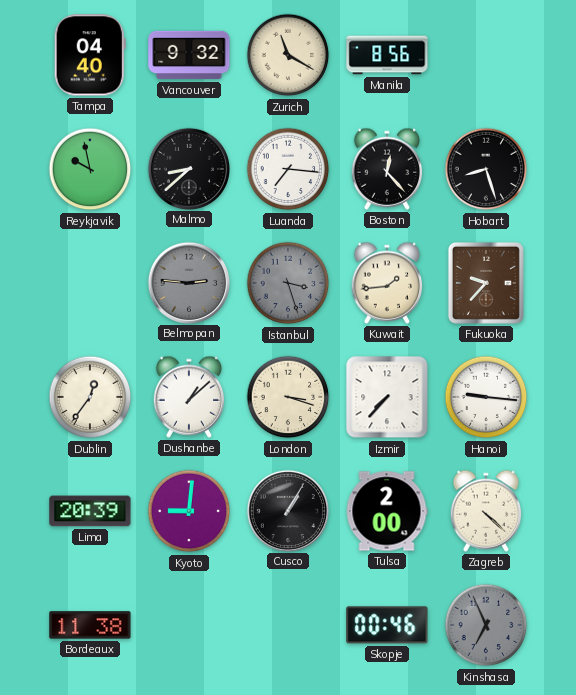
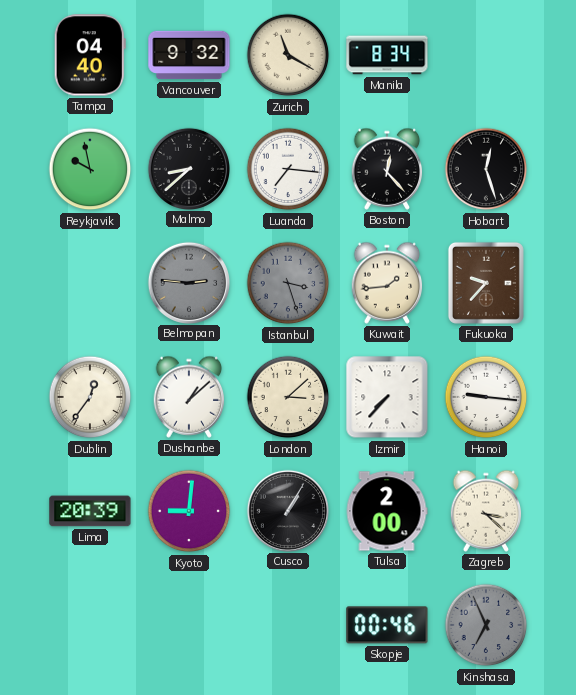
Manila: 8:56 -> 8:34
Hobart: 8:27 -> 12:27
London: 3:18 -> 3:08
Zagreb: 4:22 -> 3:22
Bordeaux: 11:38 -> none
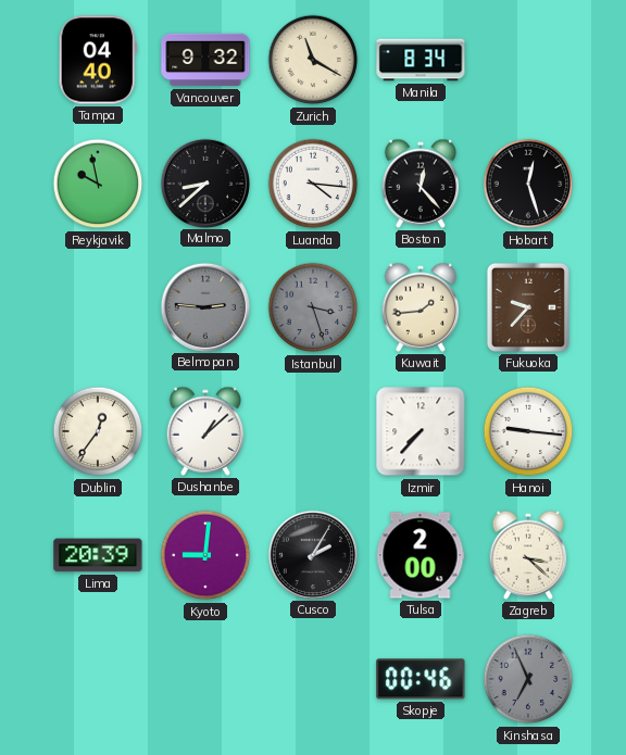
Luanda: 7:16 -> 4:16
London: 3:08 -> none
Cusco: 1:05 -> 2:05
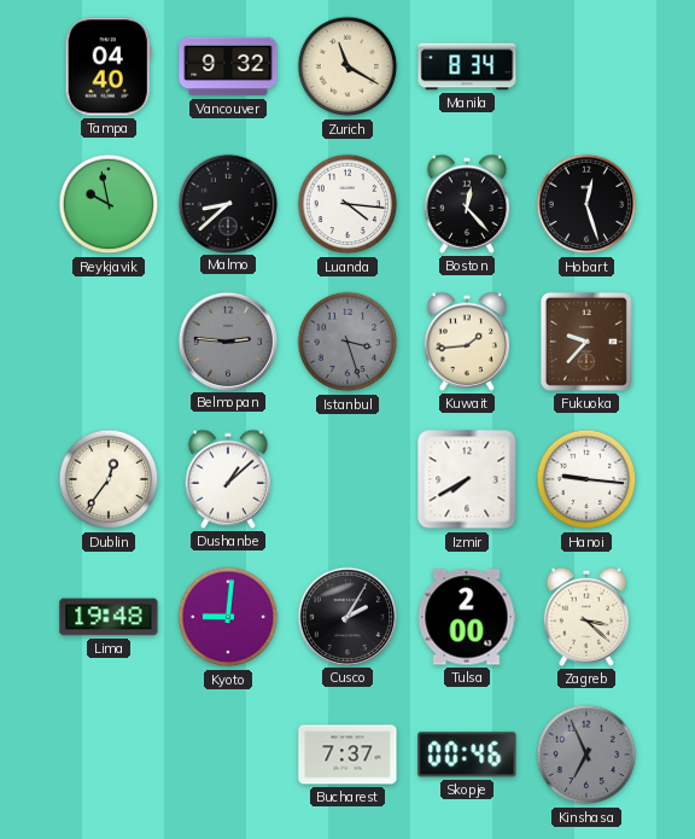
Izmir: 7:37 -> 7:40
Lima: 20:39 -> 19:48
Bucharest: none -> 7:37
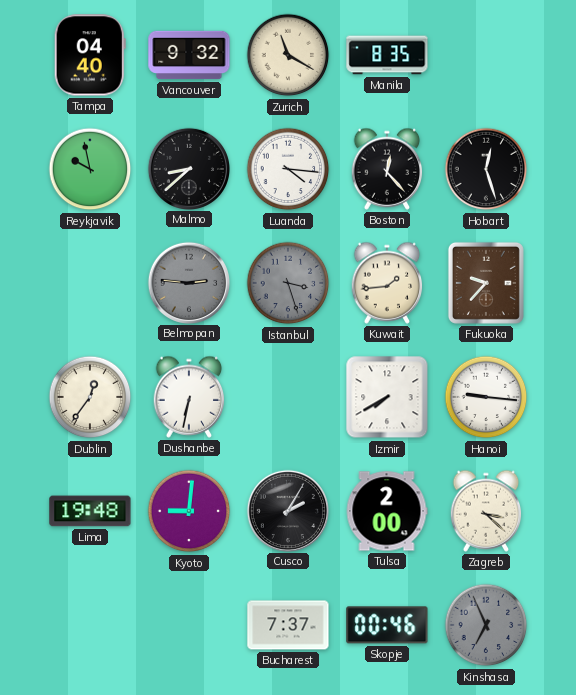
Manila: 8:34 -> 8:35
Dushanbe: 1:08 -> 6:32
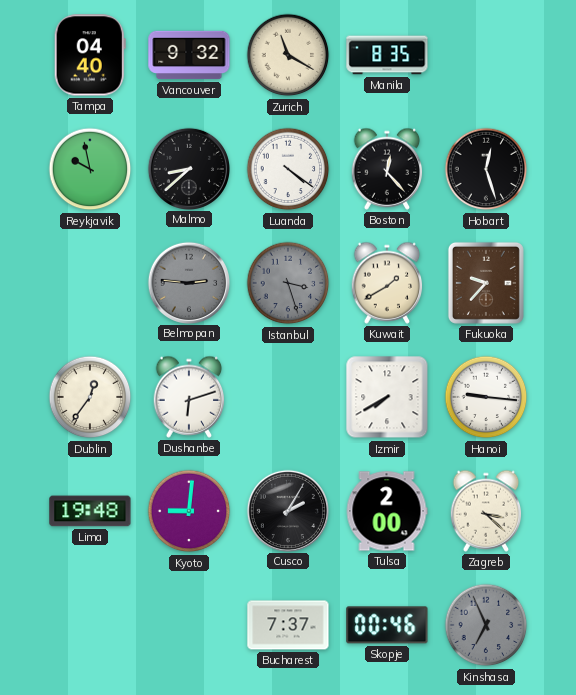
Luanda: 4:16 -> 4:21
Kuwait: 1:44 -> 1:40
Dushanbe: 6:32 -> 6:12
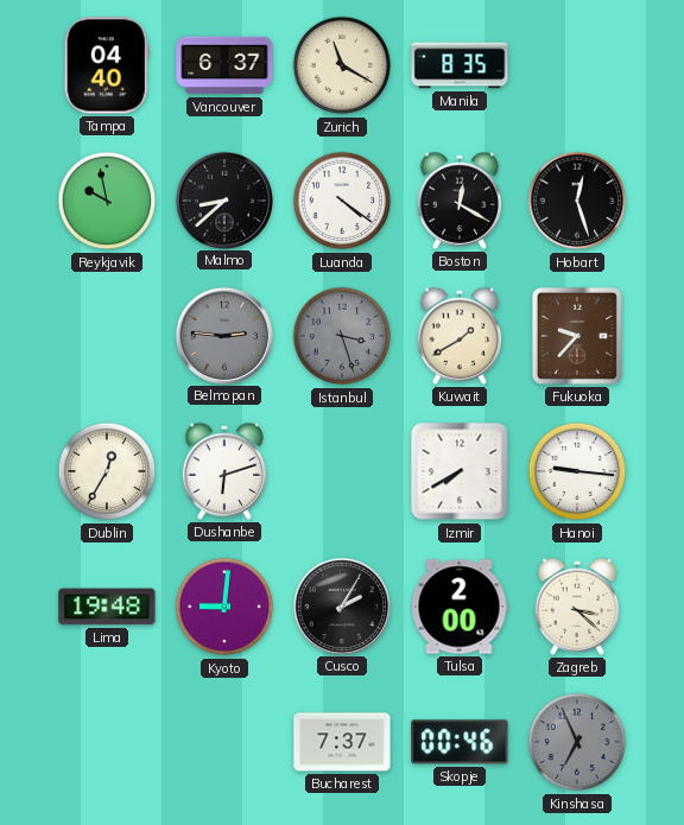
Vancouver: 9:32 -> 6:37
Boston: 12:23 -> 12:20
Dublin: 12:36 -> 12:35
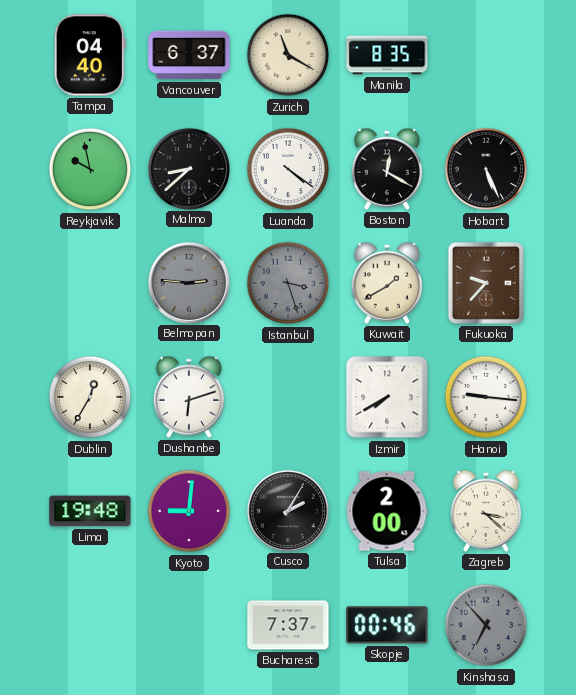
Hobart: 12:27 -> 5:26
Kinshasa: 6:56 -> 6:53
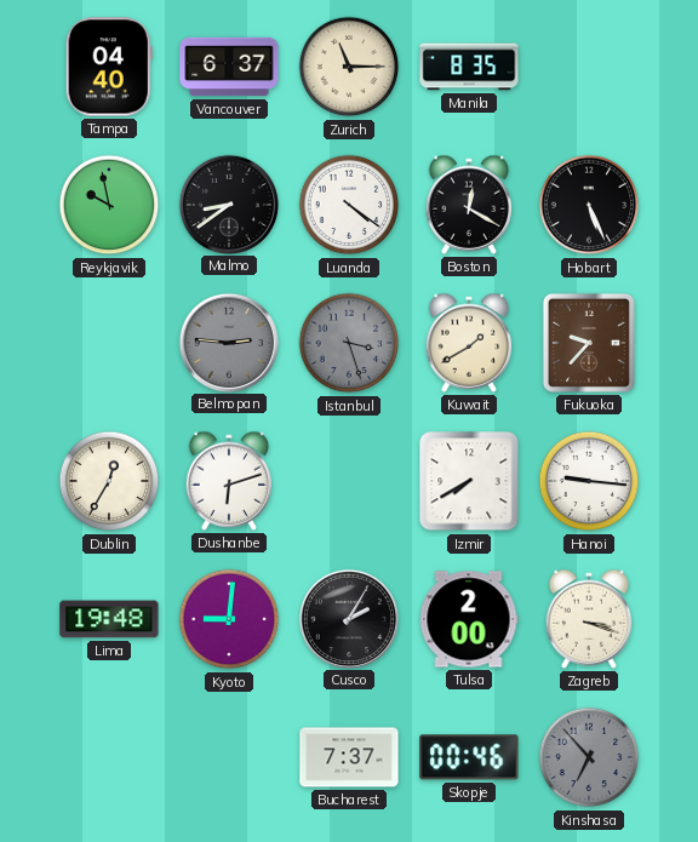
Zurich: 11:20 -> 11:15
Malmo: 8:38 -> 8:39
Zagreb: 3:22 -> 3:18
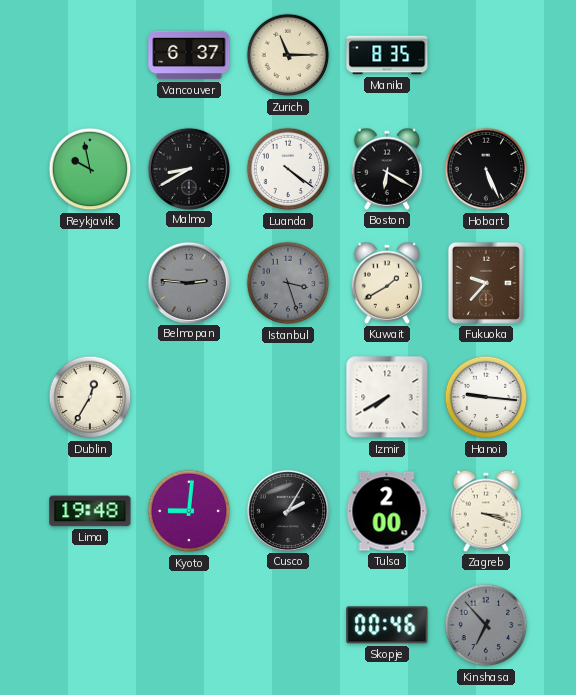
Tampa: 04:40 -> none
Malmo: 8:39 -> 8:40
Boston: 12:20 -> 6:20
Dushanbe: 6:12 -> none
Bucharest: 7:37 -> none
